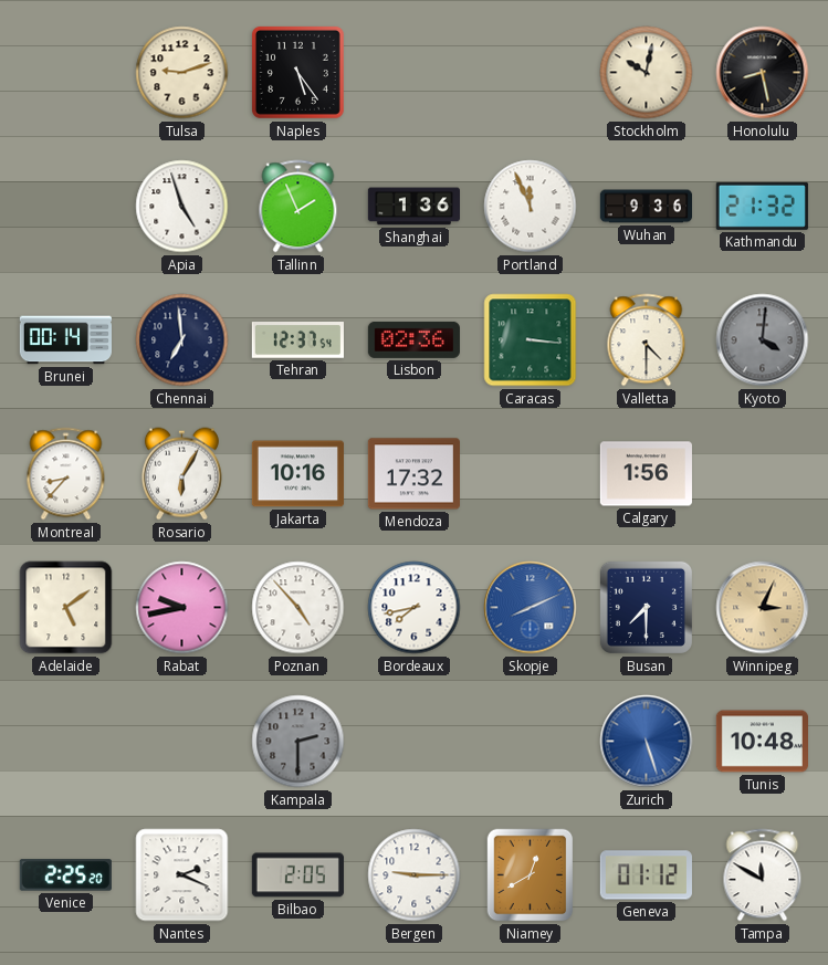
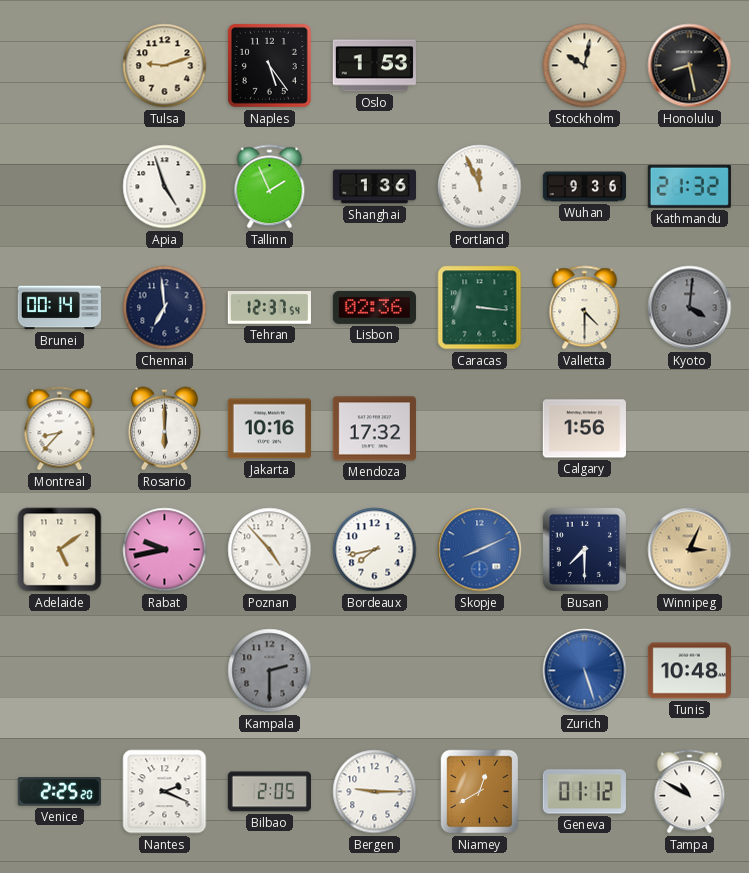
Oslo: none -> 1:53
Rosario: 6:05 -> 6:00
Tampa: 11:50 -> 10:50
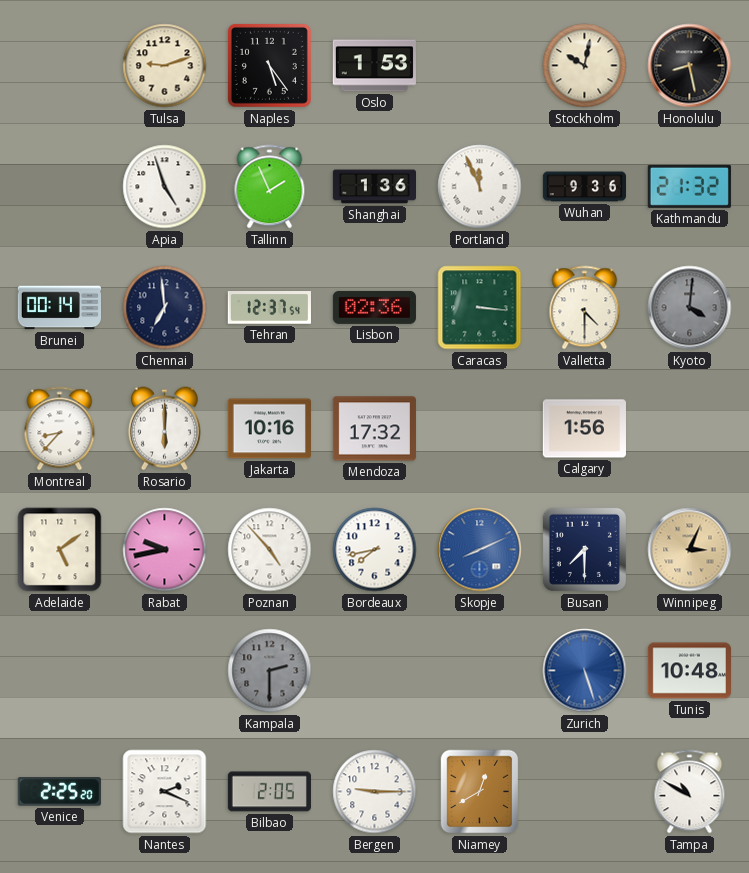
Geneva: 01:12 -> none
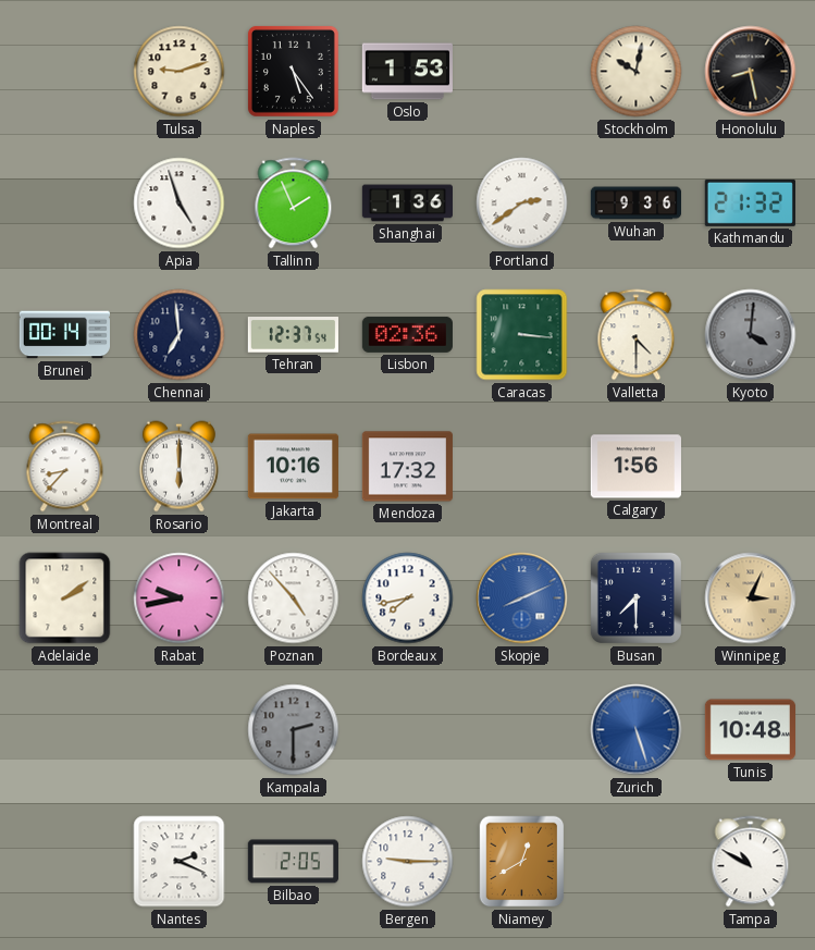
Portland: 11:56 -> 2:39
Adelaide: 5:09 -> 2:09
Venice: 2:25 -> none
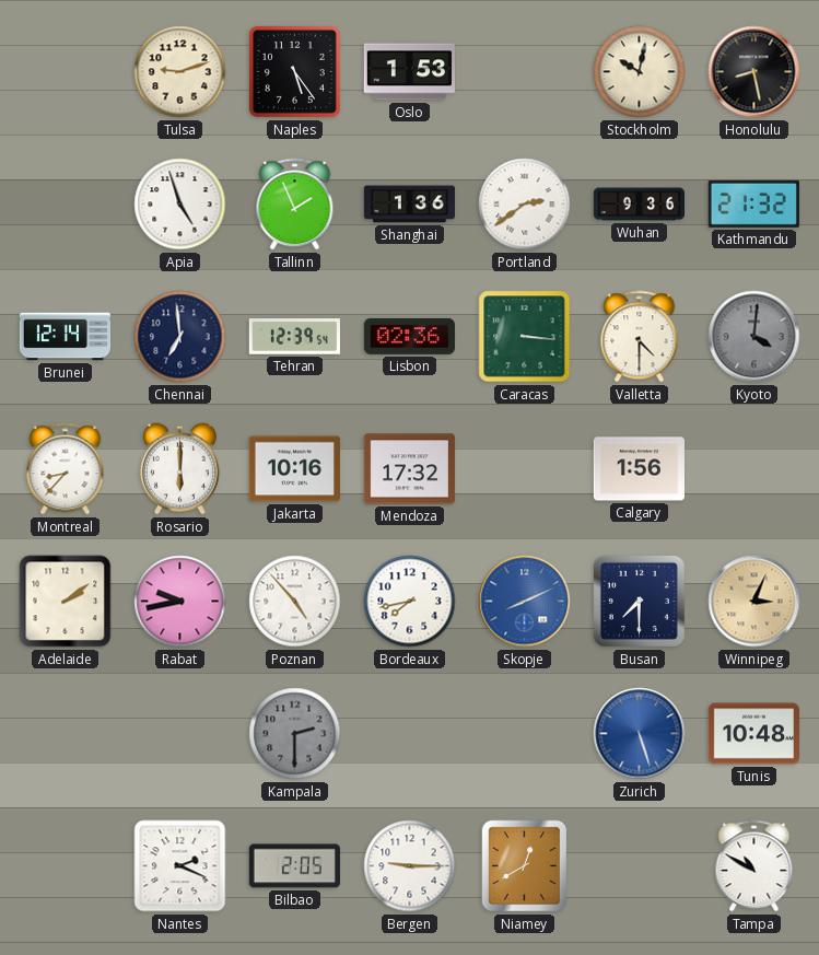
Brunei: 00:14 -> 12:14
Tehran: 12:37 -> 12:39
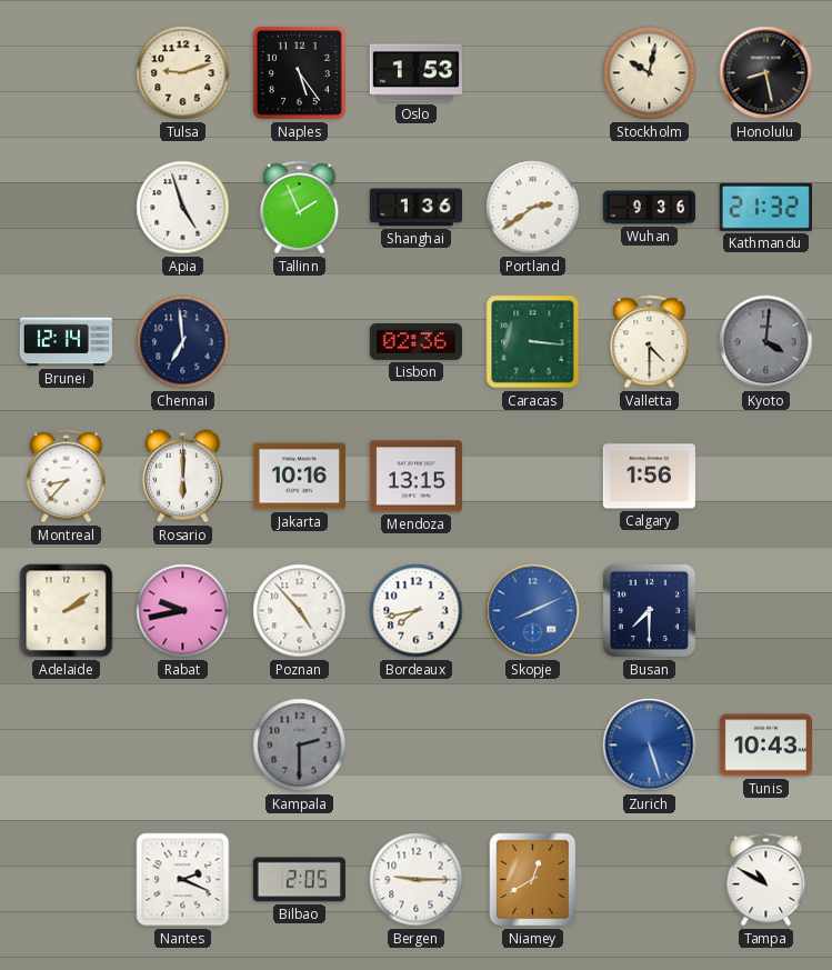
Tehran: 12:39 -> none
Mendoza: 17:32 -> 13:15
Winnipeg: 3:04 -> none
Tunis: 10:48 -> 10:43
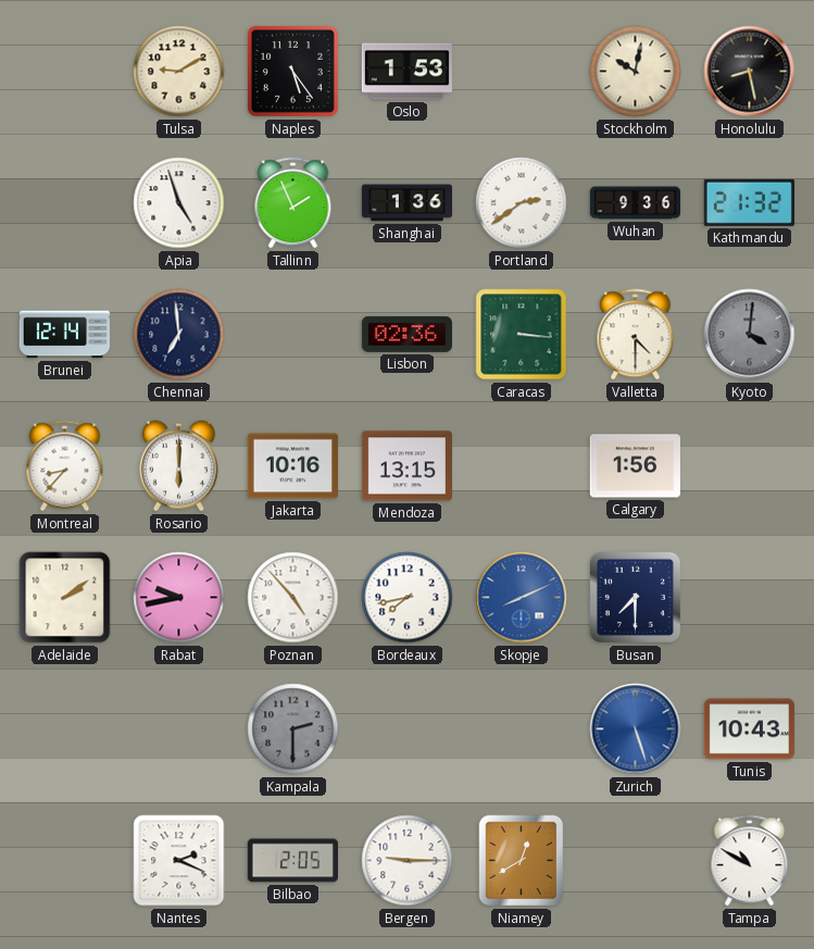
Tulsa: 9:12 -> 9:10
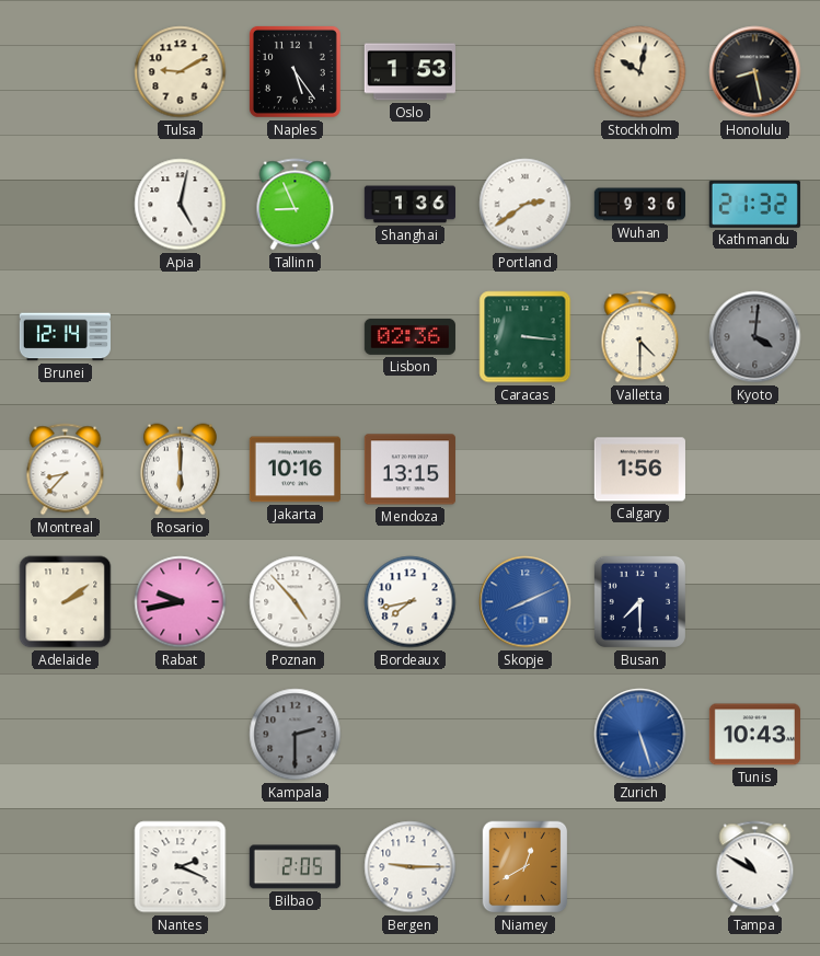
Apia: 4:57 -> 5:02
Tallinn: 1:56 -> 8:56
Chennai: 6:59 -> none
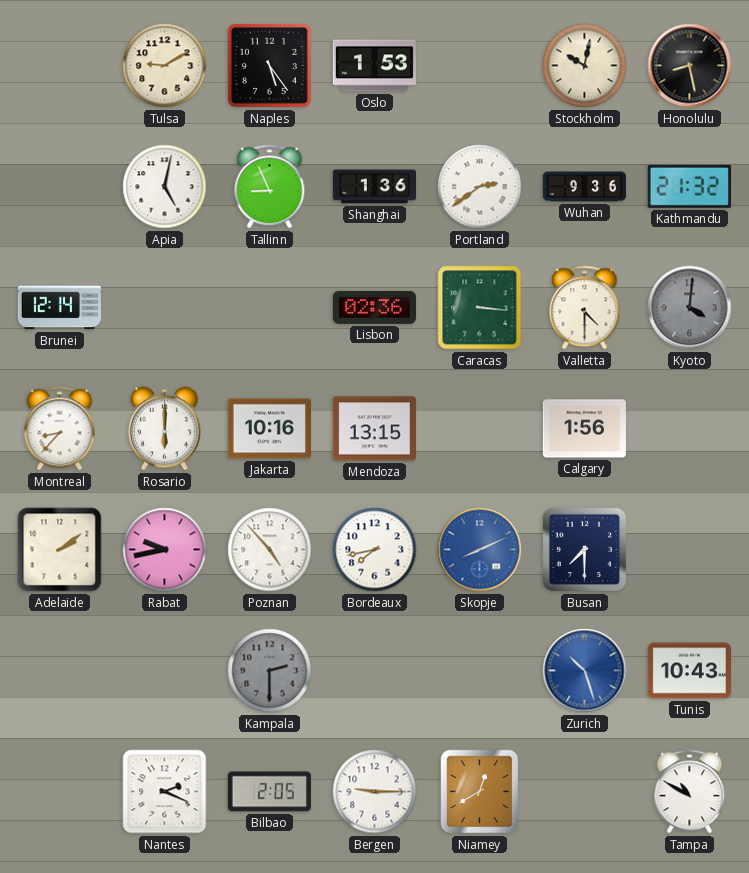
Zurich: 5:27 -> 10:27
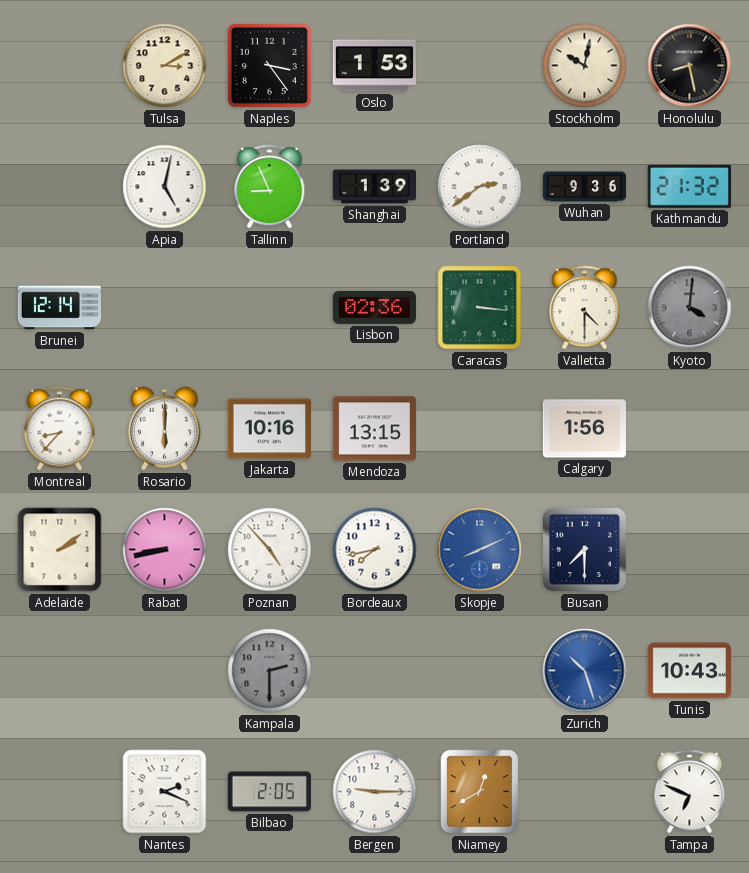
Tulsa: 9:10 -> 3:10
Naples: 5:24 -> 3:24
Shanghai: 1:36 -> 1:39
Rabat: 9:43 -> 8:43
Tampa: 10:50 -> 6:49
